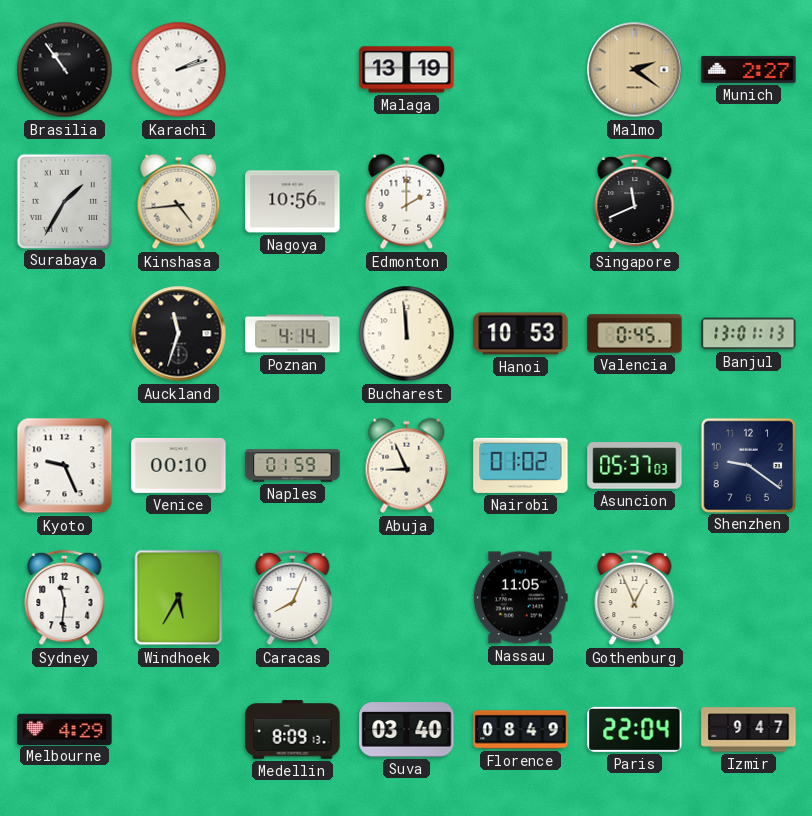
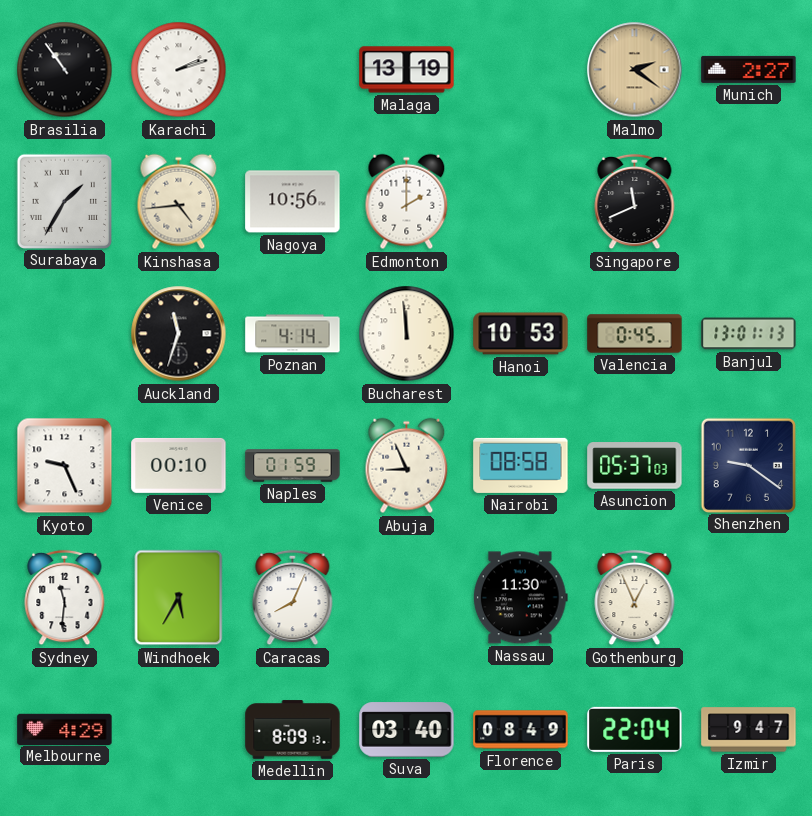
Nairobi: 01:02 -> 08:58
Nassau: 11:05 -> 11:30
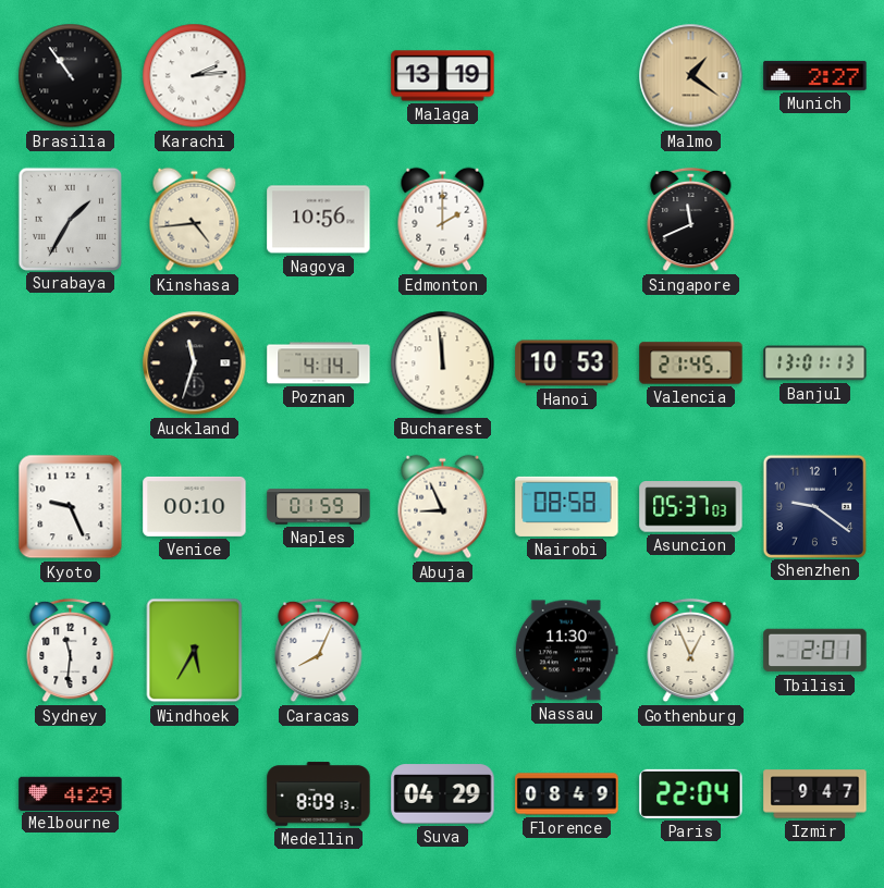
Karachi: 2:12 -> 2:14
Malmo: 2:21 -> 1:21
Valencia: 0:45 -> 21:45
Tbilisi: none -> 2:01
Suva: 03:40 -> 04:29
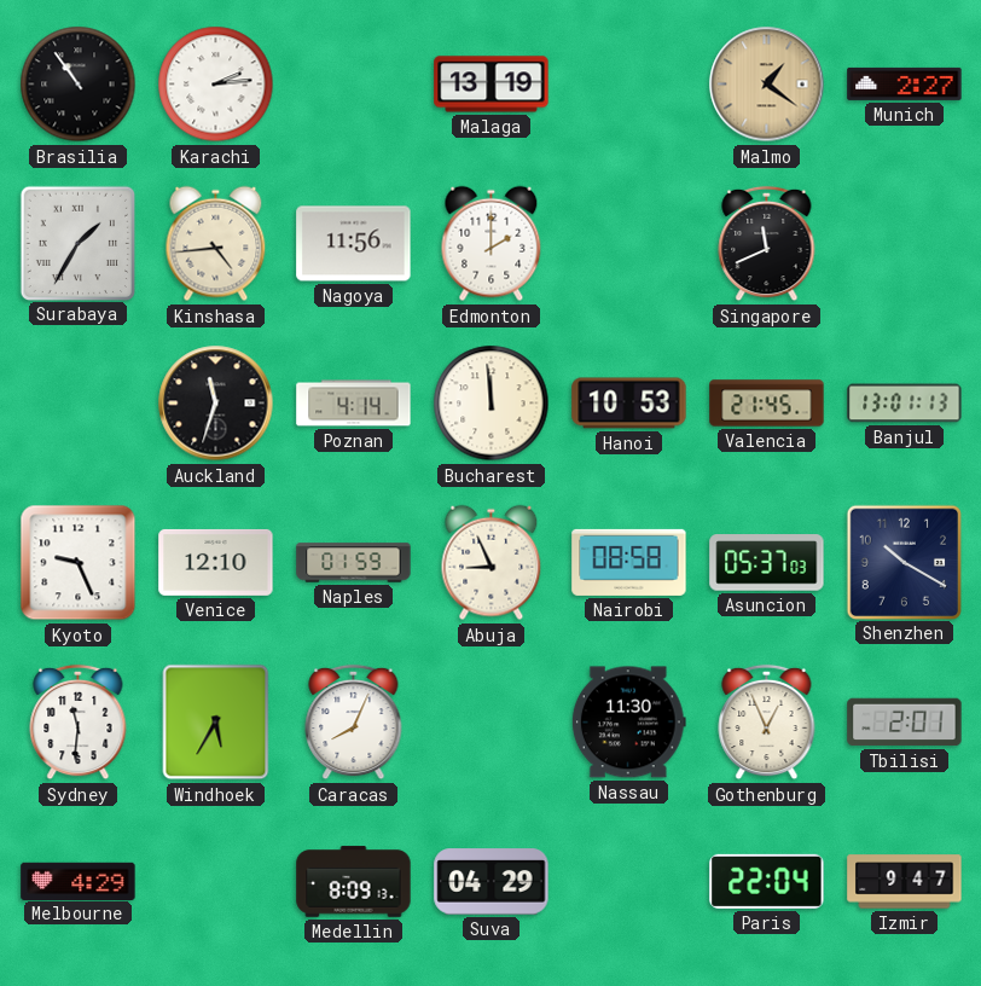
Nagoya: 10:56 -> 11:56
Venice: 00:10 -> 12:10
Shenzhen: 9:21 -> 10:20
Florence: 08:49 -> none
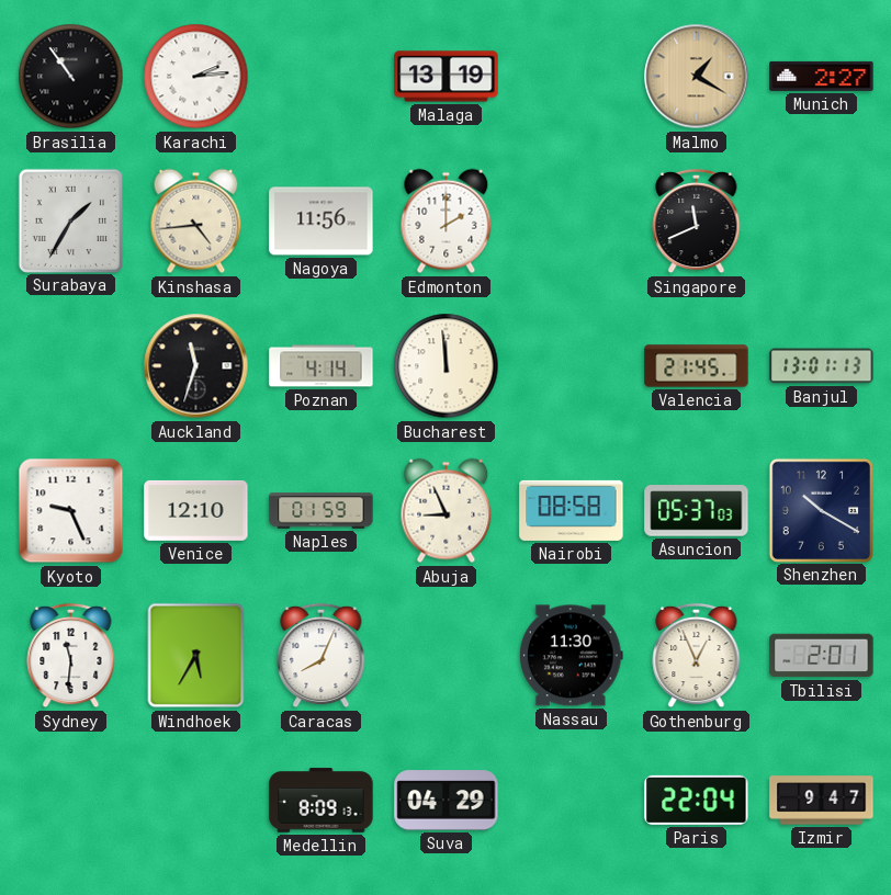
Malmo: 1:21 -> 1:20
Hanoi: 10:53 -> none
Melbourne: 4:29 -> none
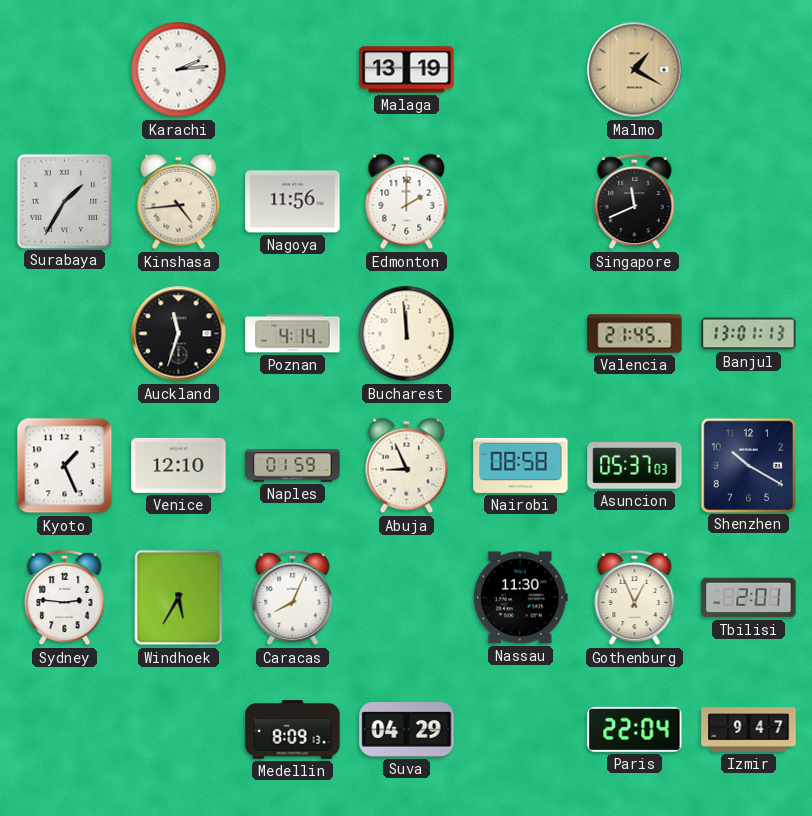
Brasilia: 10:54 -> none
Munich: 2:27 -> none
Kyoto: 9:26 -> 1:26
Sydney: 11:31 -> 2:46
